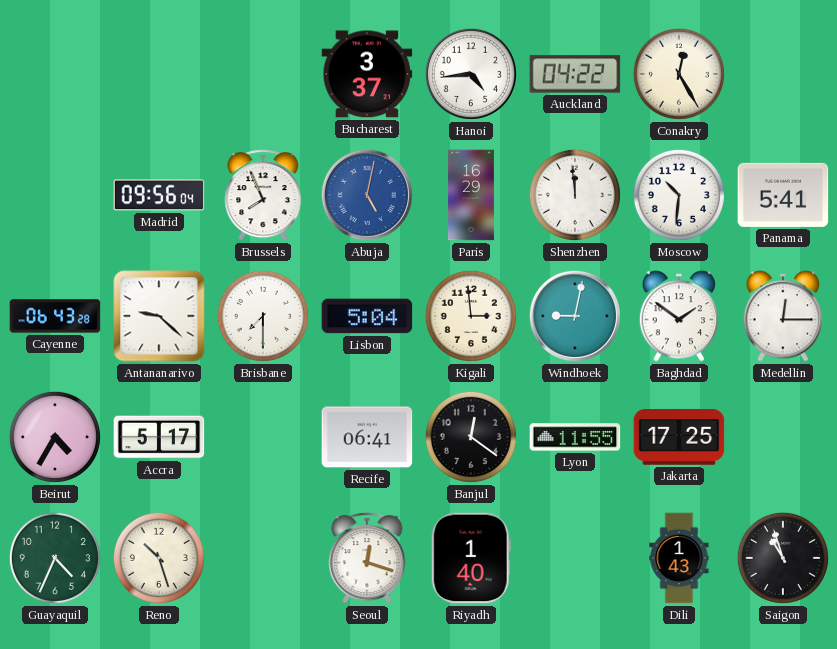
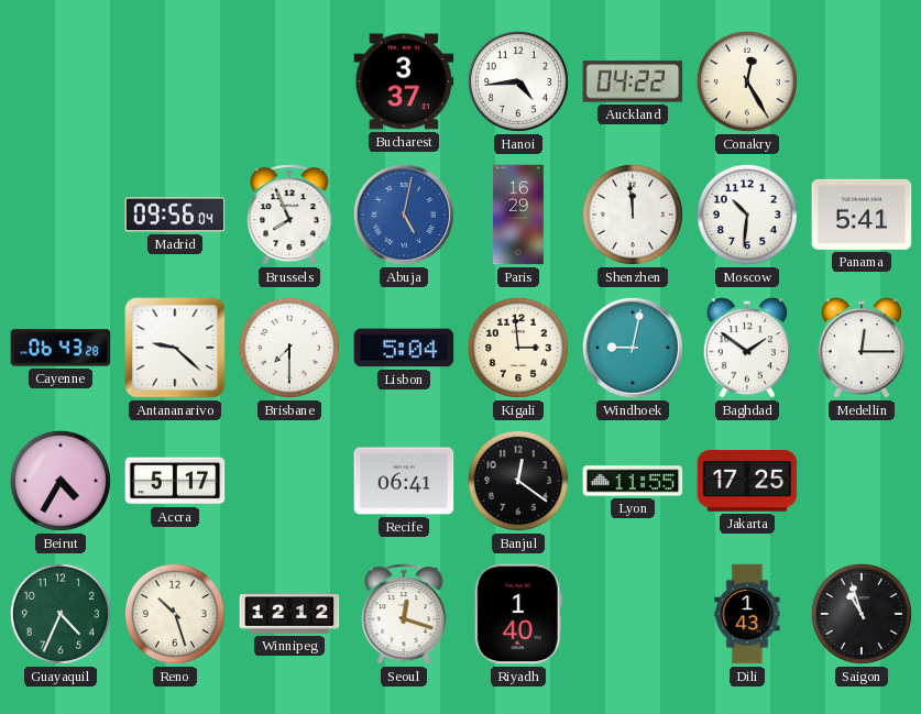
Winnipeg: none -> 12:12
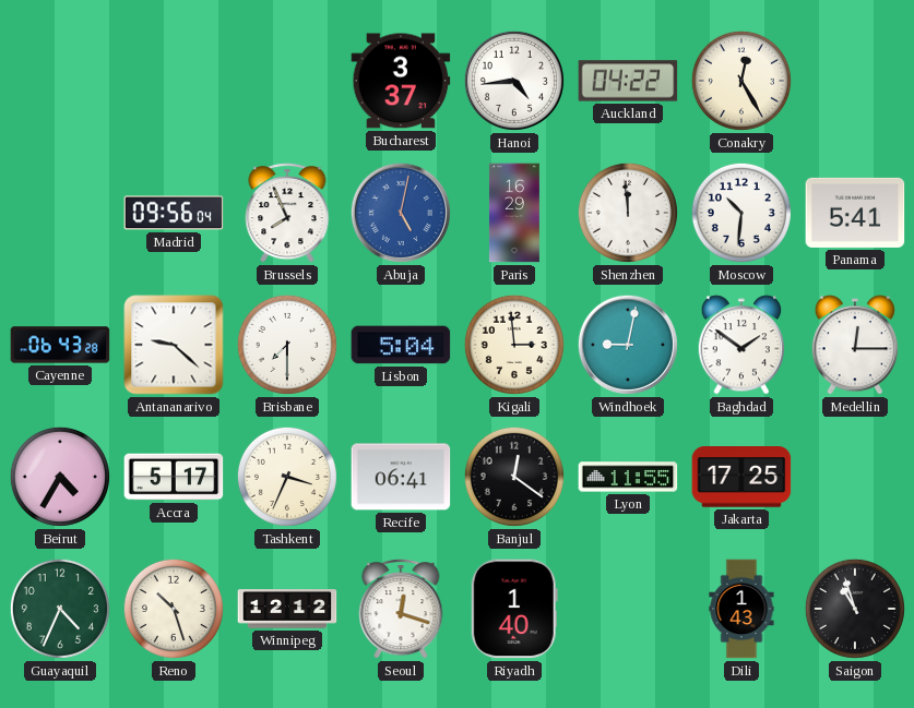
Tashkent: none -> 3:34
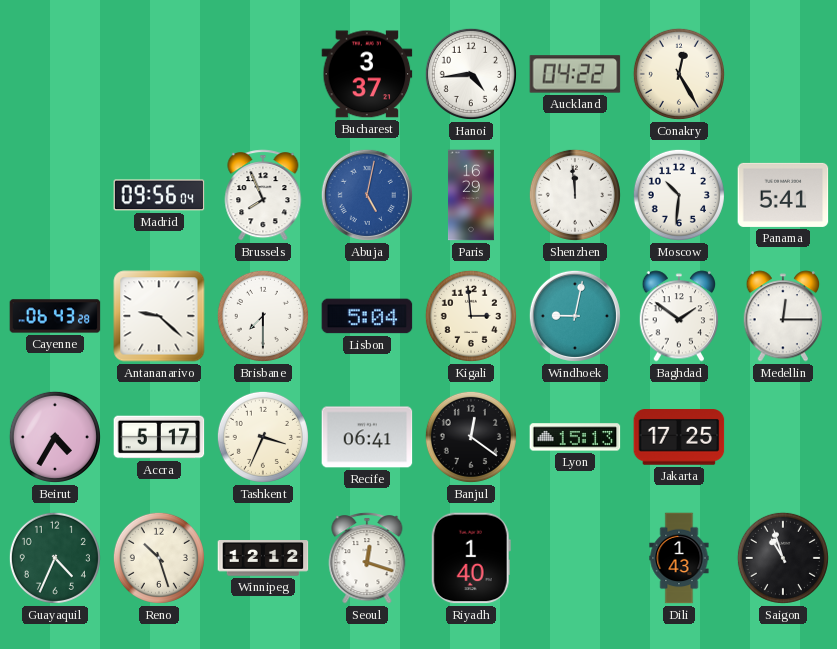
Lyon: 11:55 -> 15:13
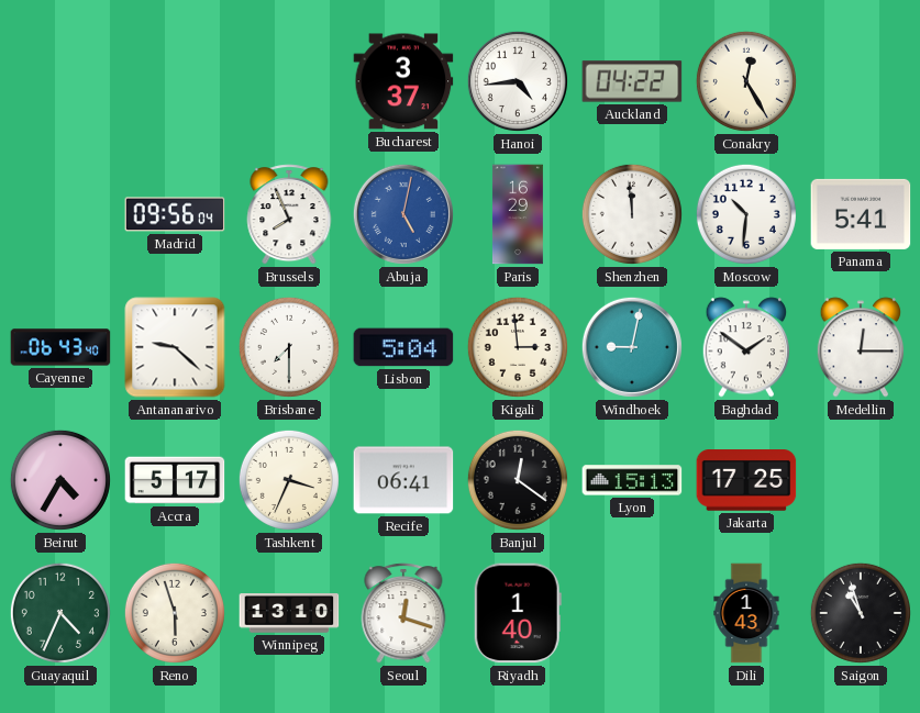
Cayenne: 06:43:28 -> 06:43:40
Reno: 10:27 -> 5:57
Winnipeg: 12:12 -> 13:10
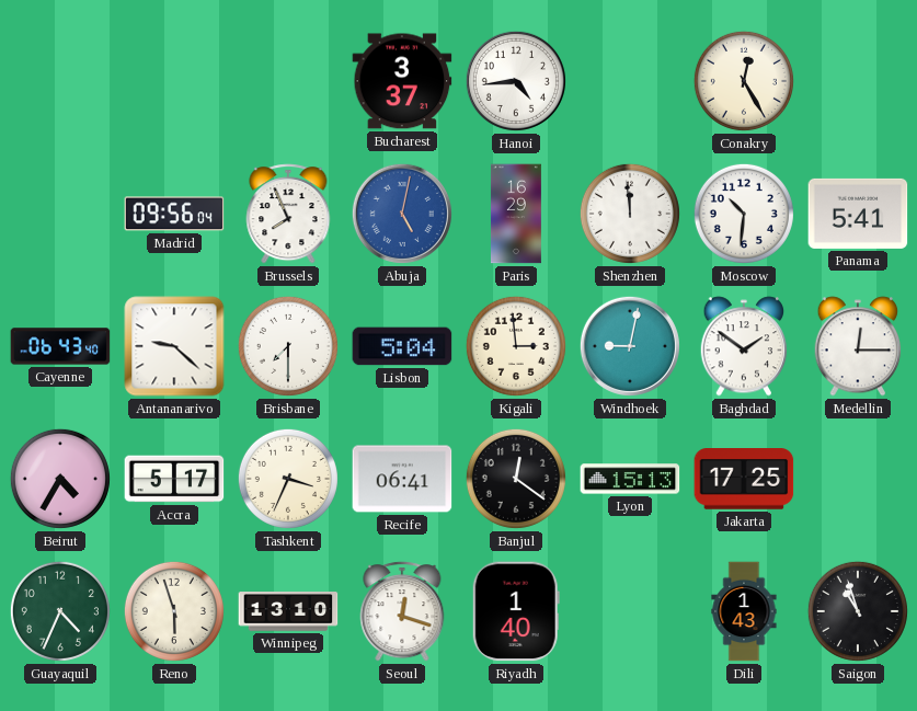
Auckland: 04:22 -> none
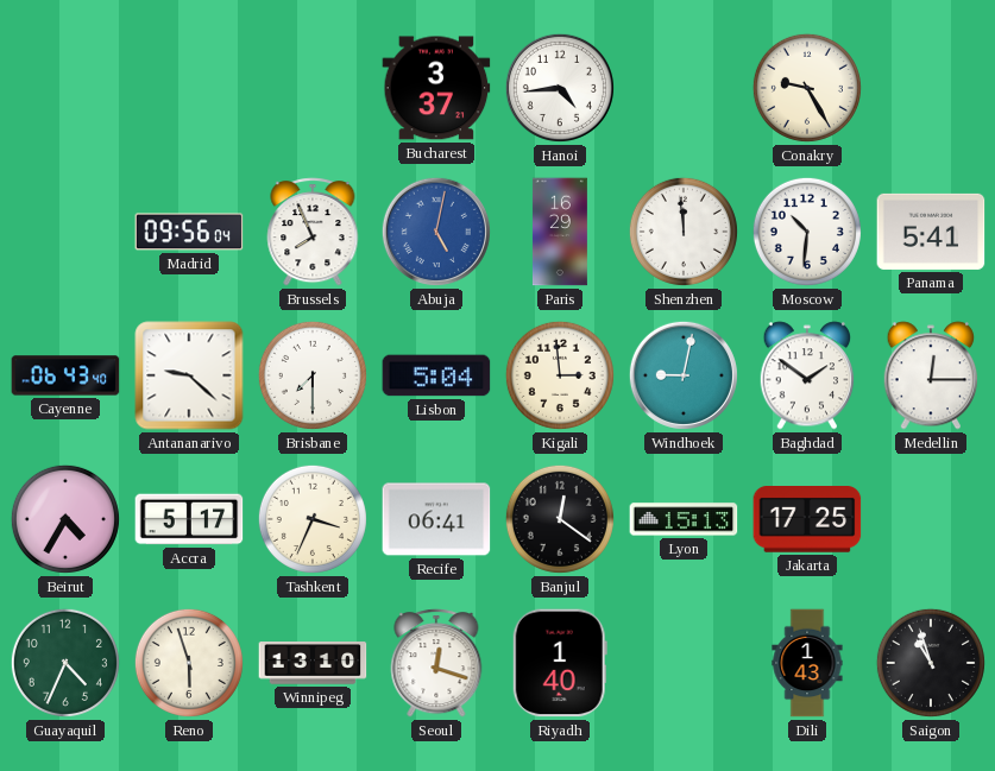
Conakry: 12:25 -> 9:25
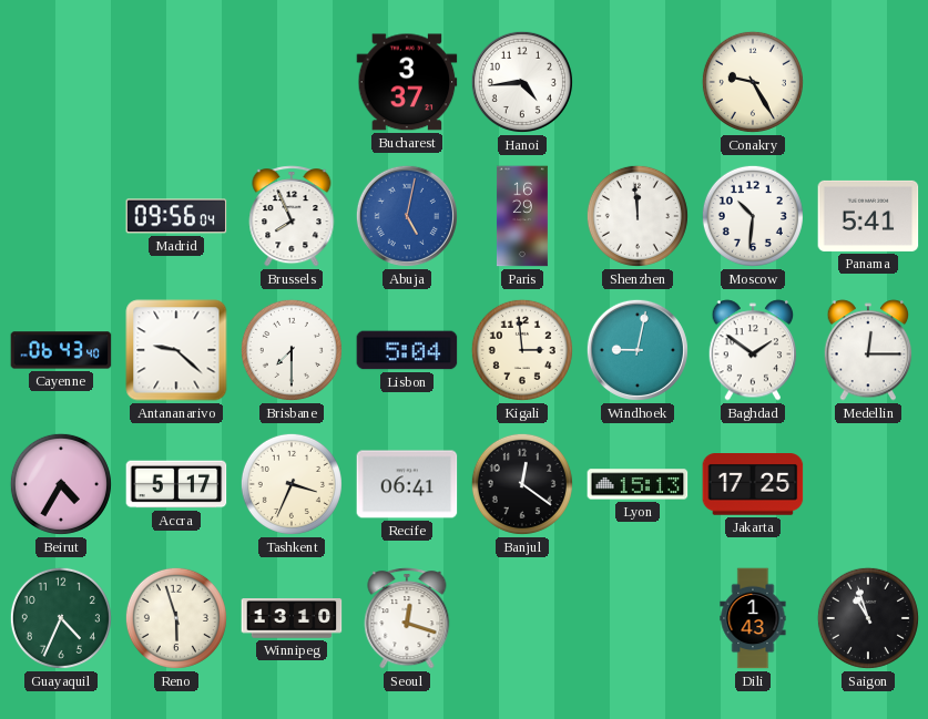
Riyadh: 1:40 -> none
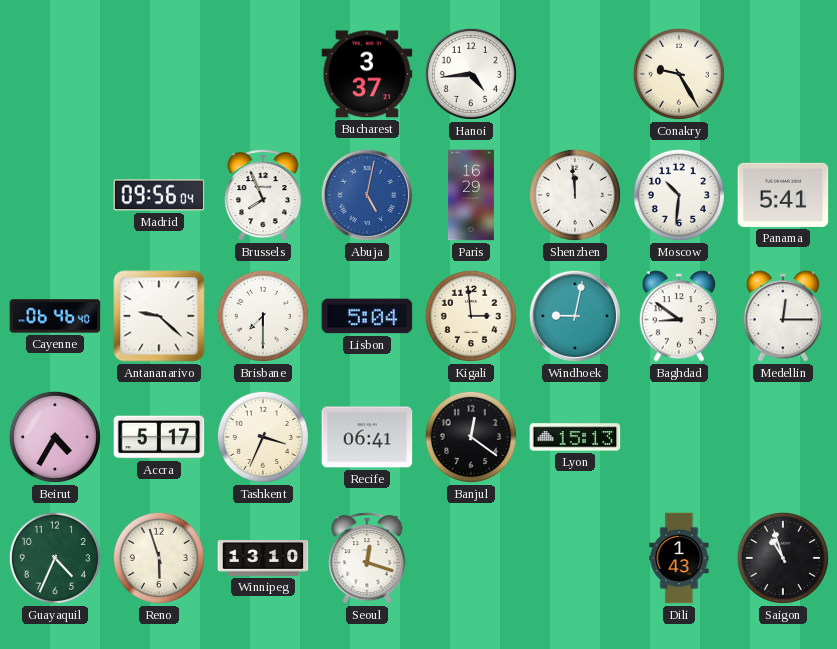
Cayenne: 06:43 -> 06:46
Baghdad: 1:51 -> 8:51
Jakarta: 17:25 -> none
